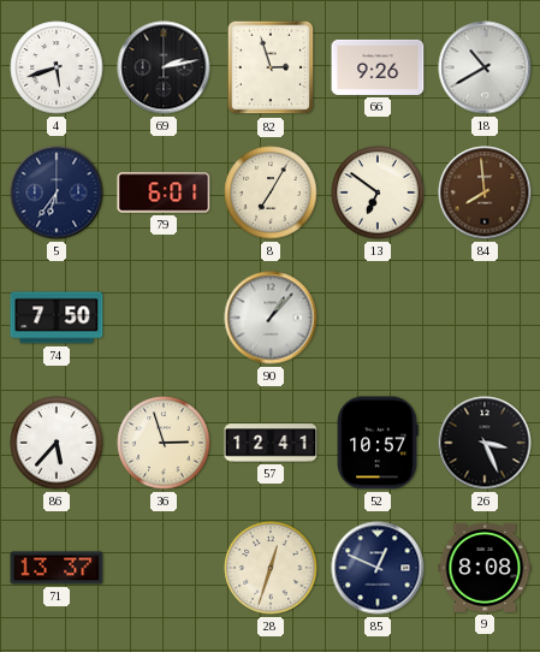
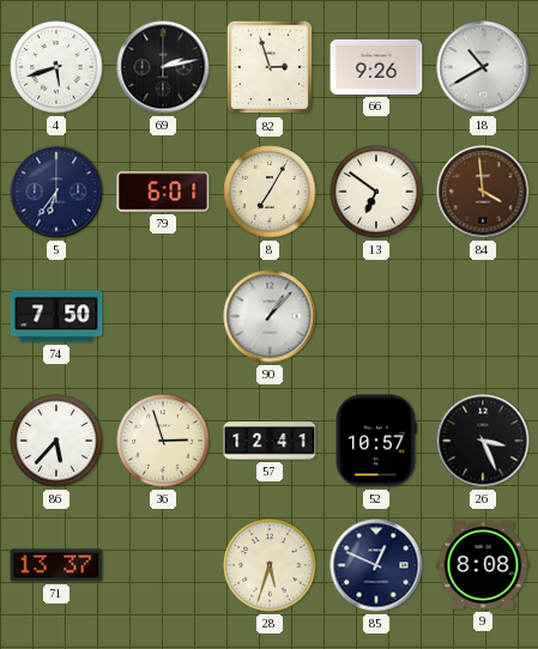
84: 7:59 -> 3:59
28: 12:33 -> 5:33
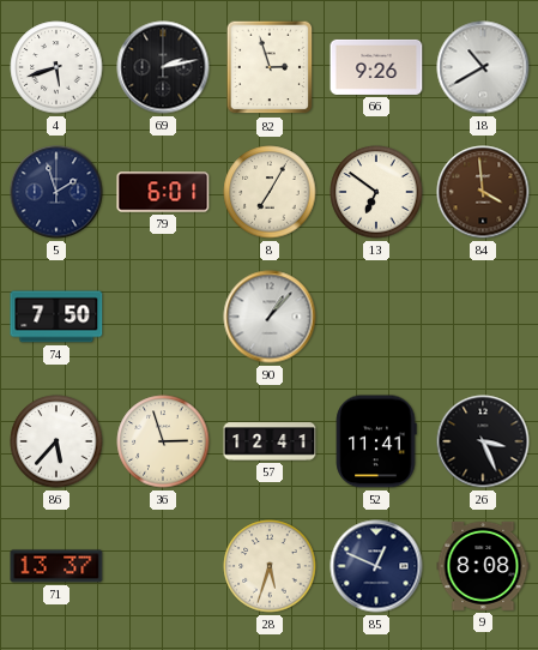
5: 6:36 -> 1:57
52: 10:57 -> 11:41
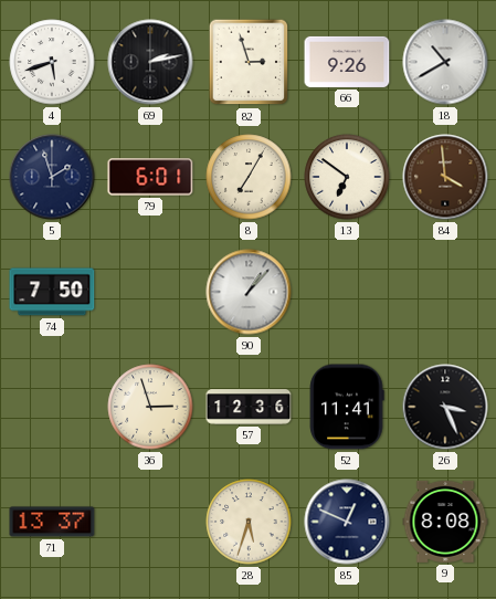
86: 5:37 -> none
57: 12:41 -> 12:36
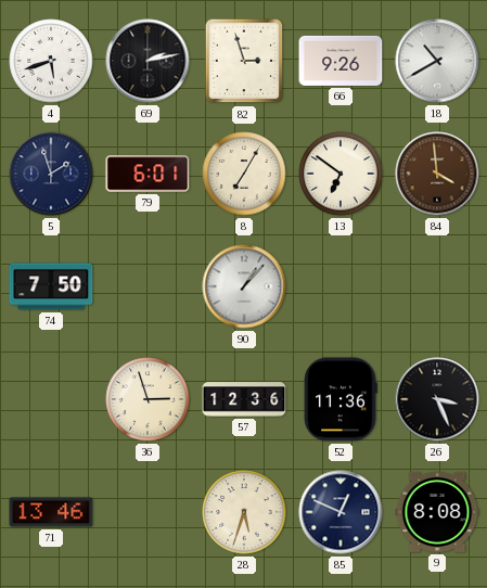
52: 11:41 -> 11:36
71: 13:37 -> 13:46
